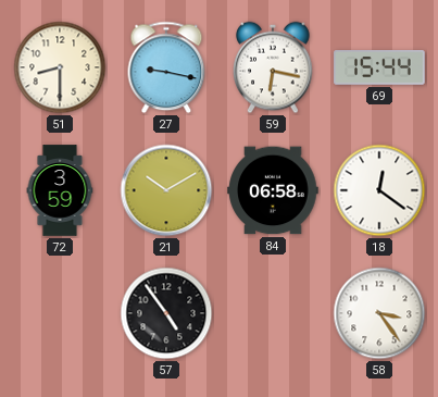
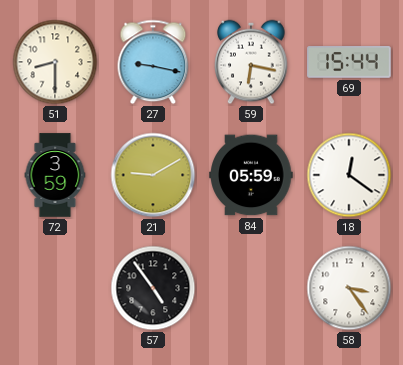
21: 10:10 -> 9:10
84: 06:58 -> 05:59
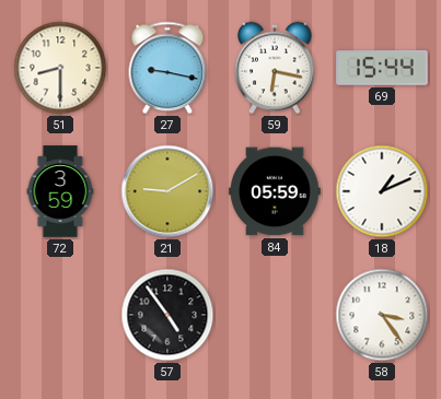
18: 12:21 -> 1:11
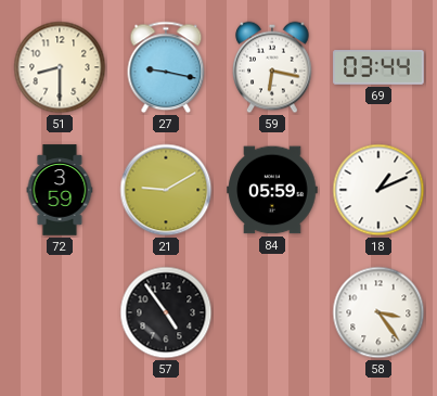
69: 15:44 -> 03:44
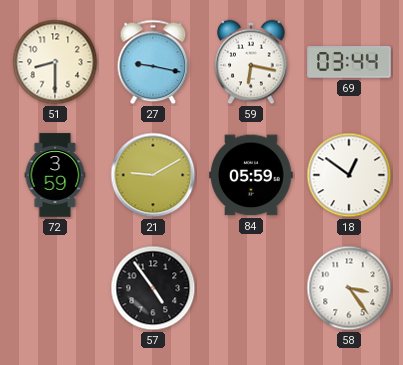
18: 1:11 -> 12:51
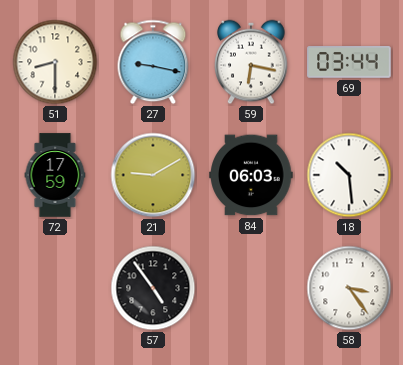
72: 3:59 -> 17:59
84: 05:59 -> 06:03
18: 12:51 -> 10:29
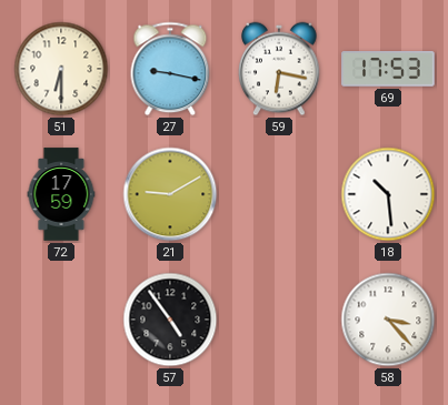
51: 8:30 -> 6:30
69: 03:44 -> 17:53
84: 06:03 -> none
58: 3:24 -> 3:23
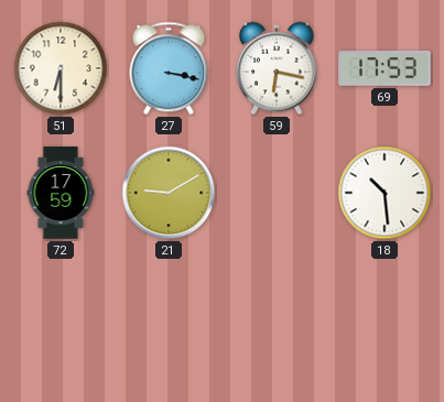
27: 9:17 -> 3:17
57: 4:54 -> none
58: 3:23 -> none
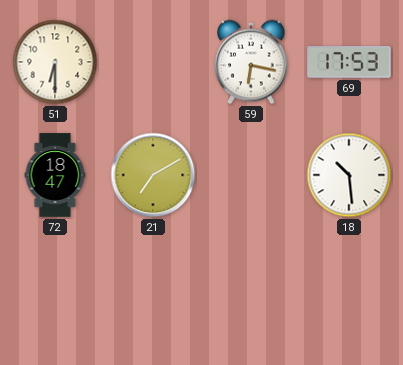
27: 3:17 -> none
72: 17:59 -> 18:47
21: 9:10 -> 7:10
